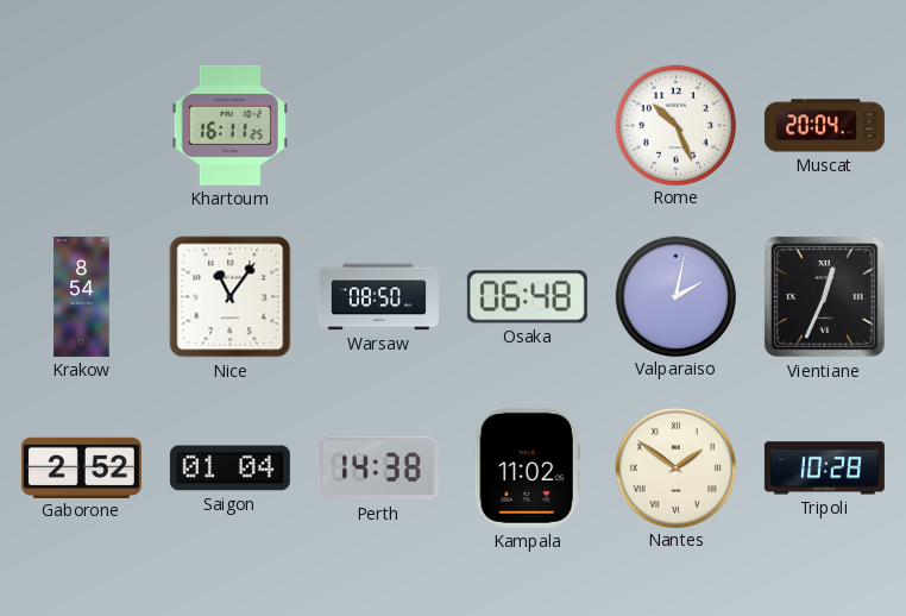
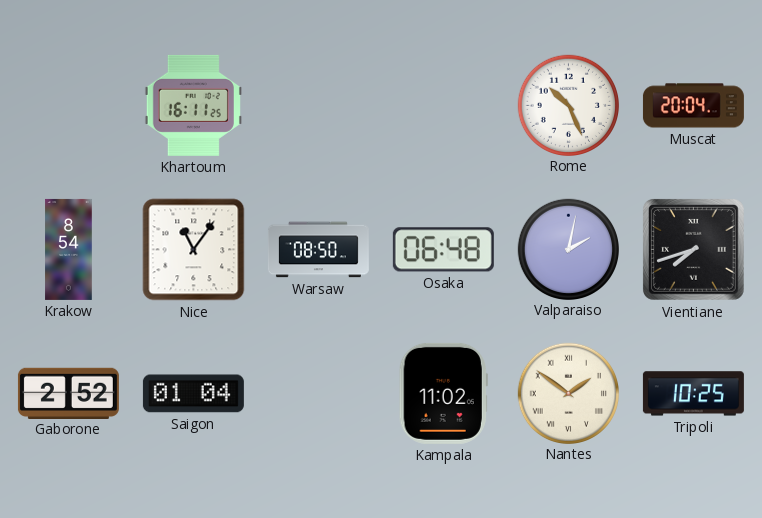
Vientiane: 12:34 -> 7:42
Perth: 14:38 -> none
Tripoli: 10:28 -> 10:25
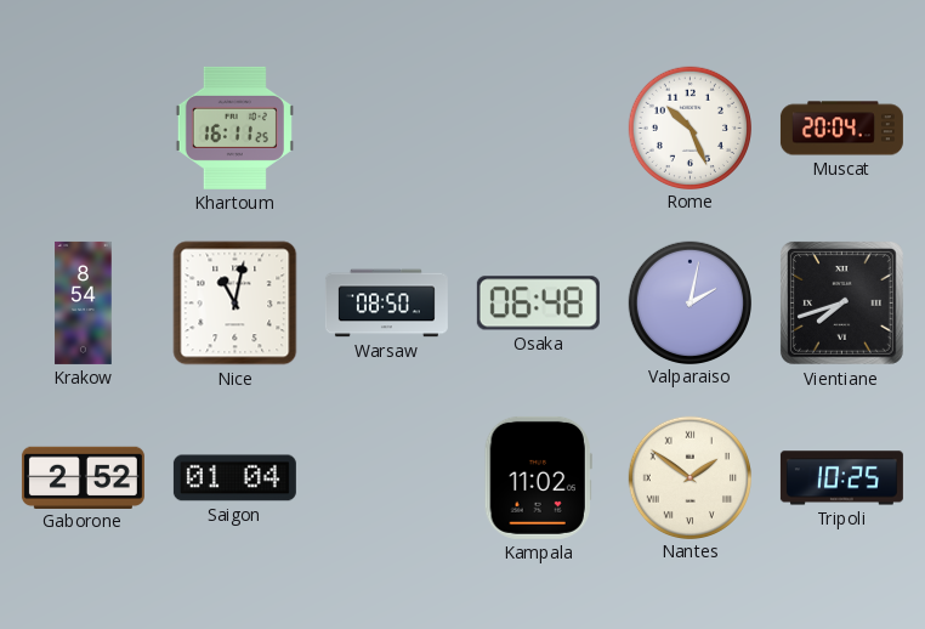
Nice: 11:06 -> 11:02
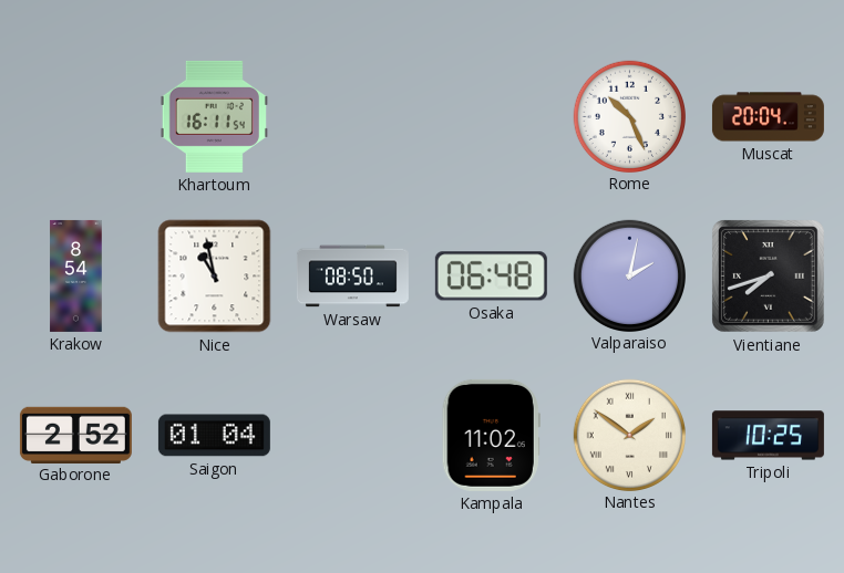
Khartoum: 16:11:25 -> 16:11:54
Nice: 11:02 -> 10:58
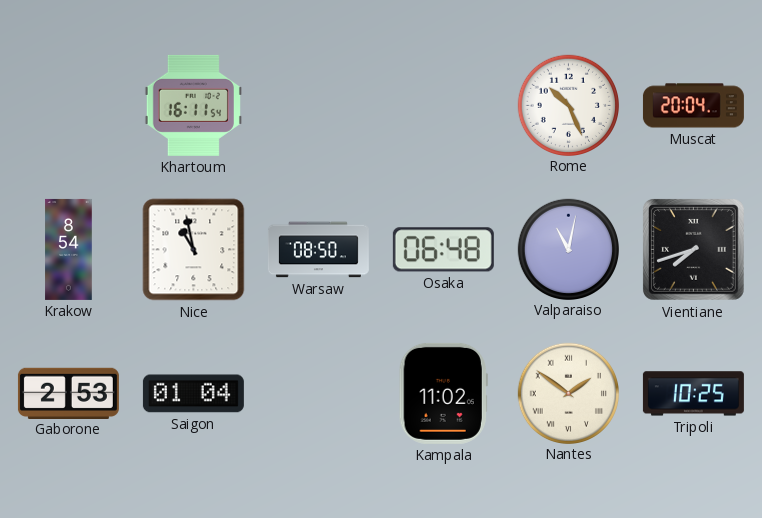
Valparaiso: 2:02 -> 11:02
Gaborone: 2:52 -> 2:53
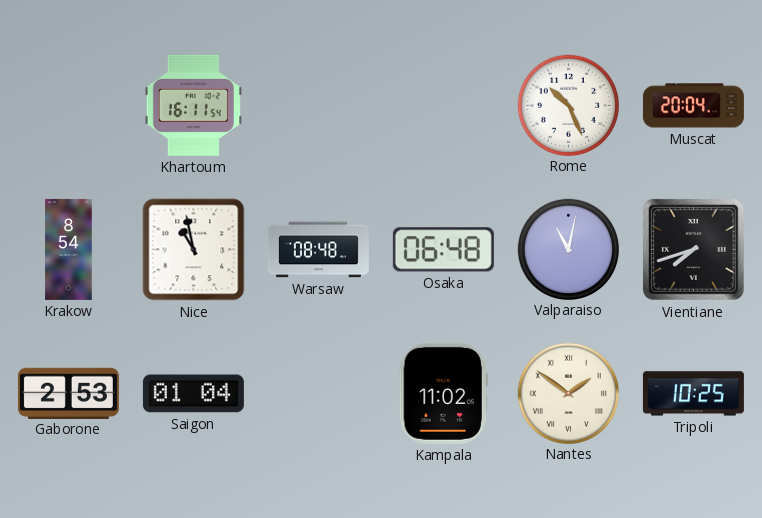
Warsaw: 08:50 -> 08:48
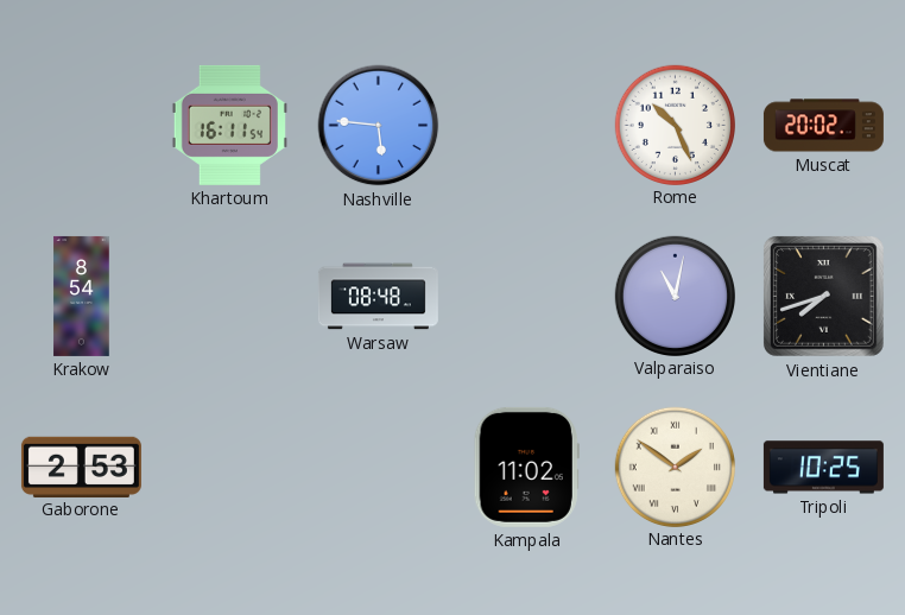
Nashville: none -> 5:46
Muscat: 20:04 -> 20:02
Nice: 10:58 -> none
Osaka: 06:48 -> none
Saigon: 01:04 -> none
